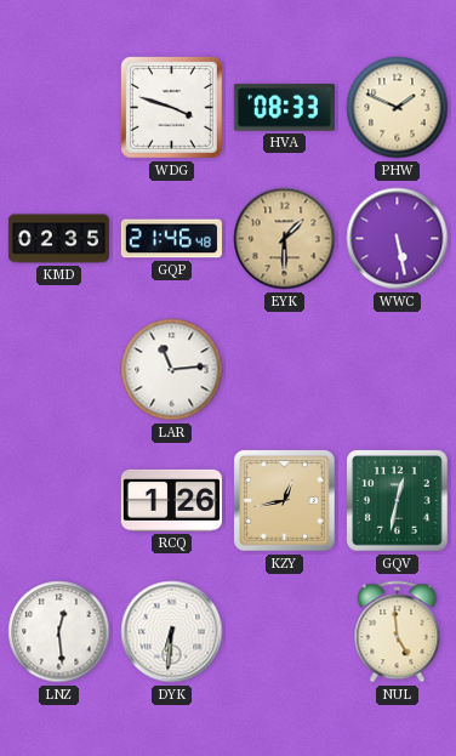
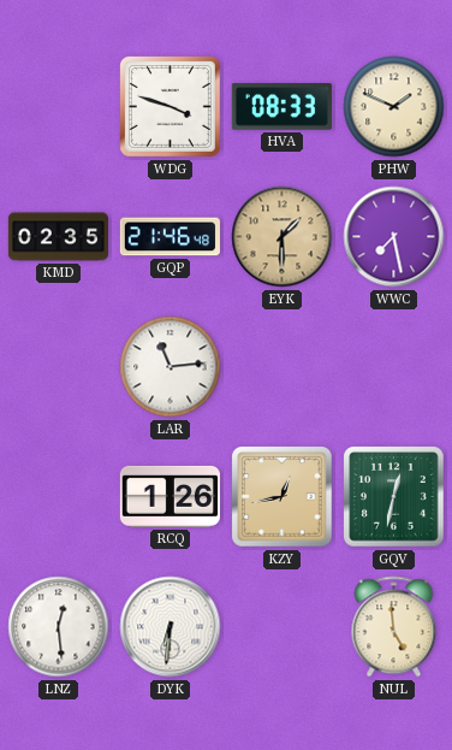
WWC: 5:28 -> 7:28
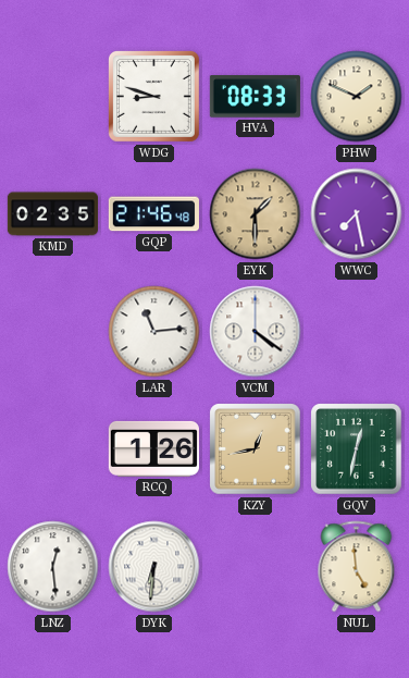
WDG: 3:48 -> 8:48
VCM: none -> 4:21
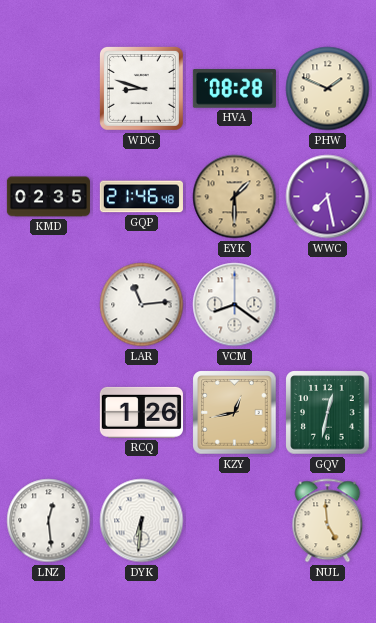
HVA: 08:33 -> 08:28
VCM: 4:21 -> 8:21
